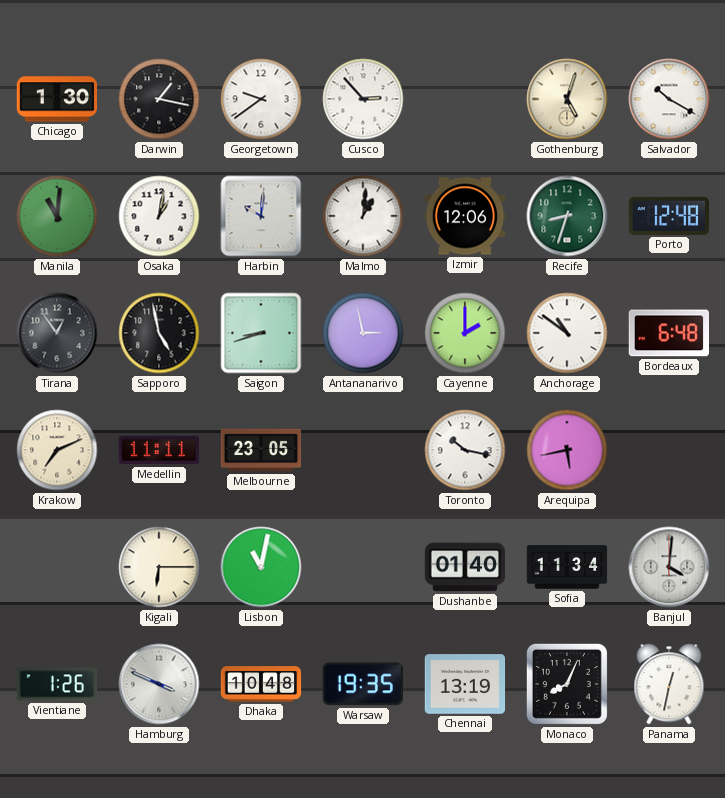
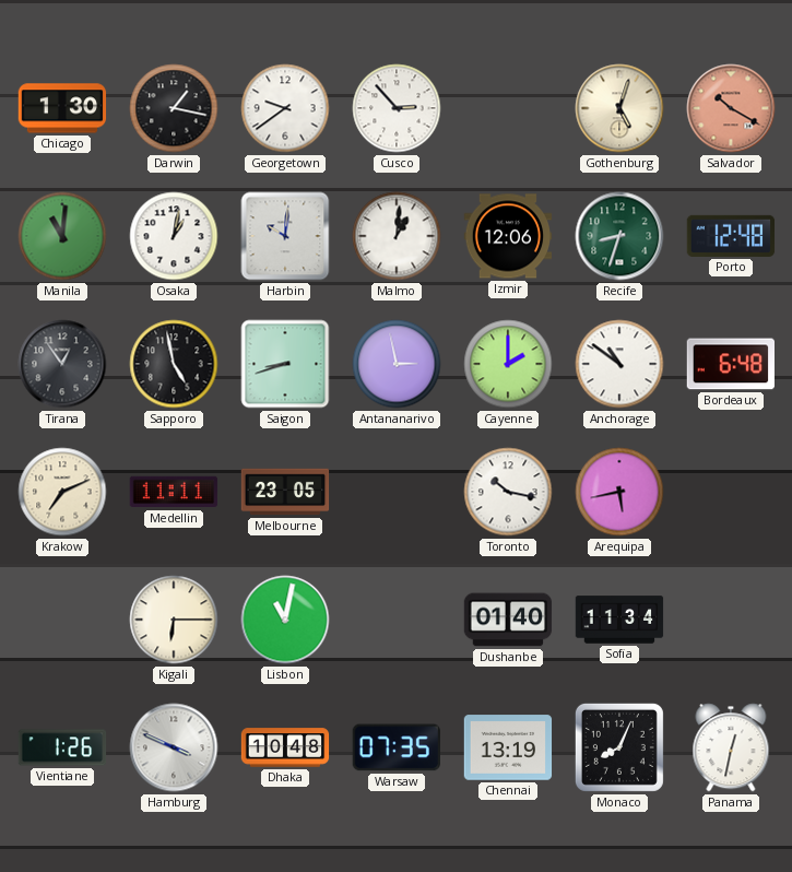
Salvador dial: white -> salmon
Banjul: 4:01 -> none
Warsaw: 19:35 -> 07:35
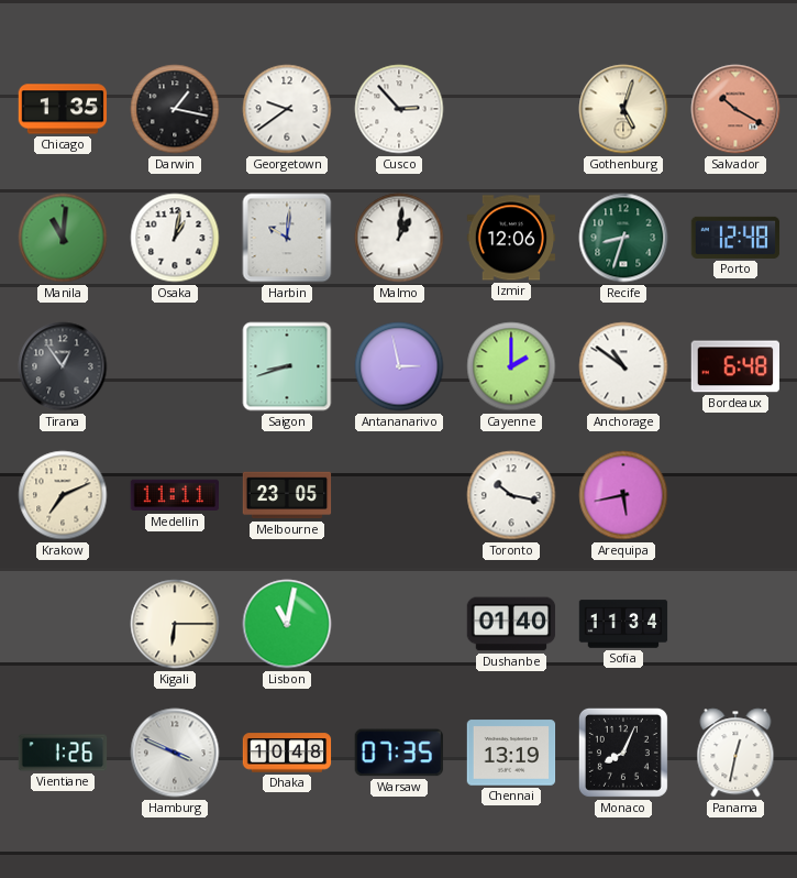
Chicago: 1:30 -> 1:35
Sapporo: 4:58 -> none
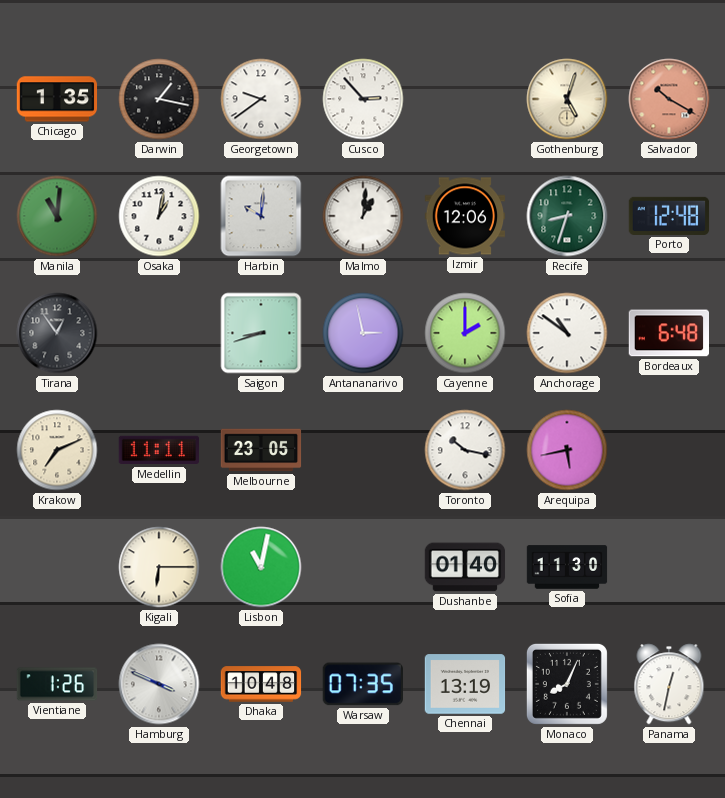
Sofia: 11:34 -> 11:30
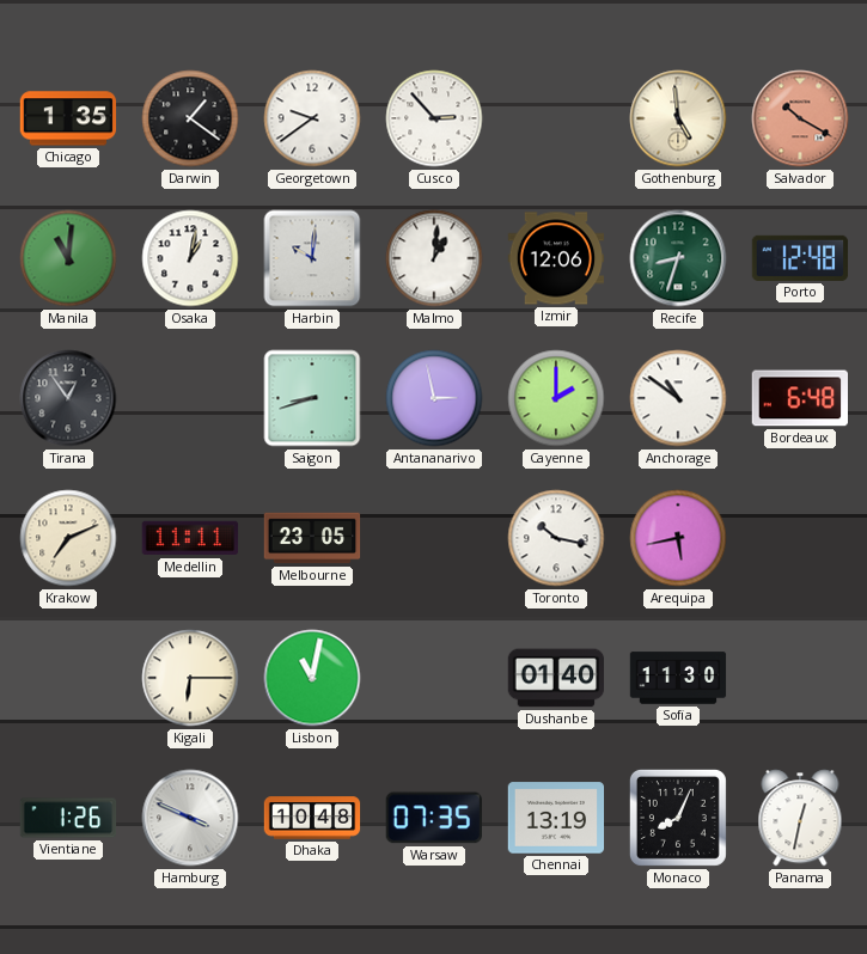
Darwin: 1:17 -> 1:21
Gothenburg: 5:03 -> 4:59
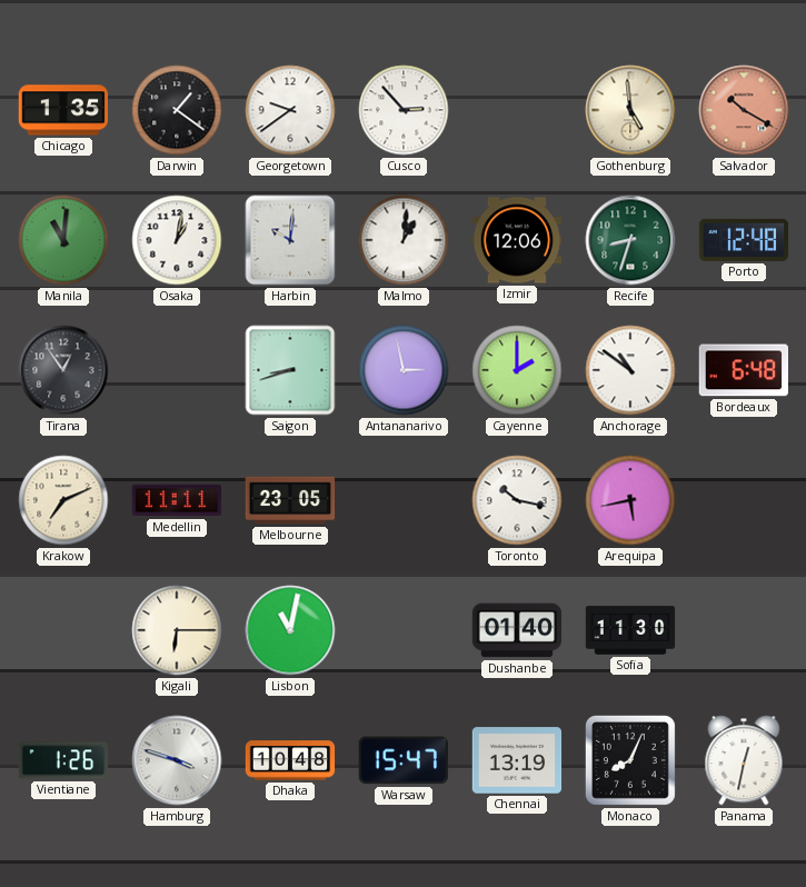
Hamburg: 3:49 -> 3:48
Warsaw: 07:35 -> 15:47
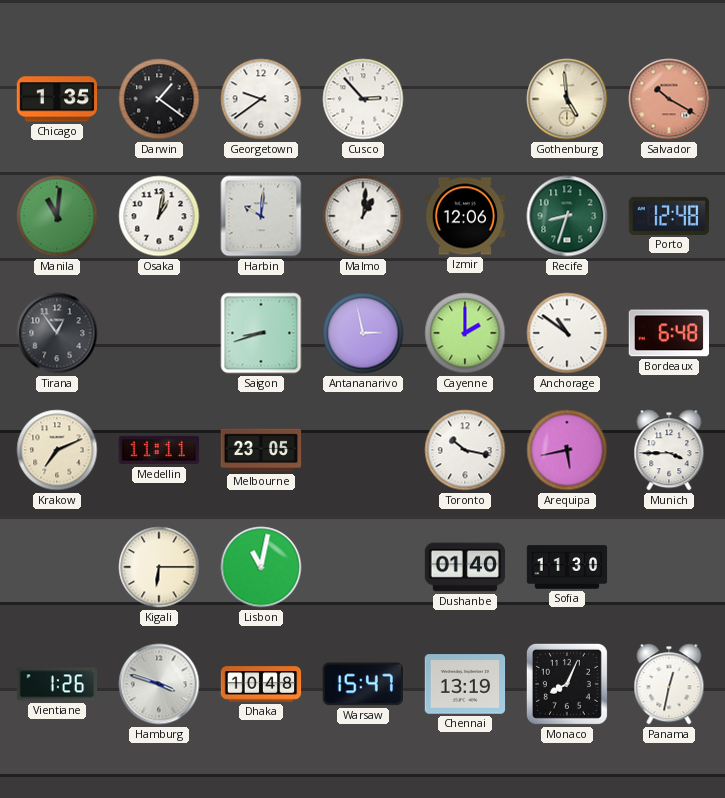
Munich: none -> 3:45
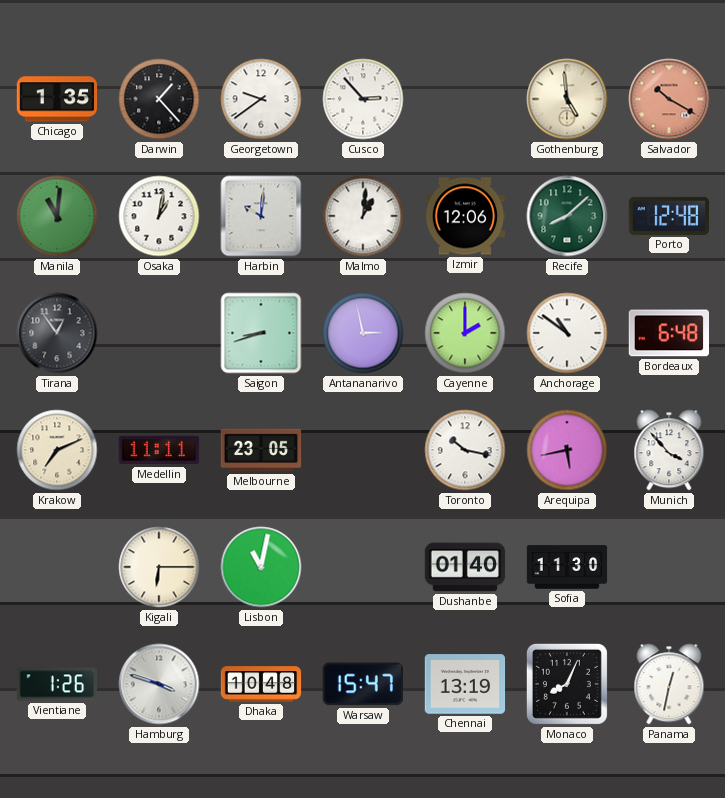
Darwin: 1:21 -> 1:23
Recife: 8:33 -> 8:08
Munich: 3:45 -> 3:53
